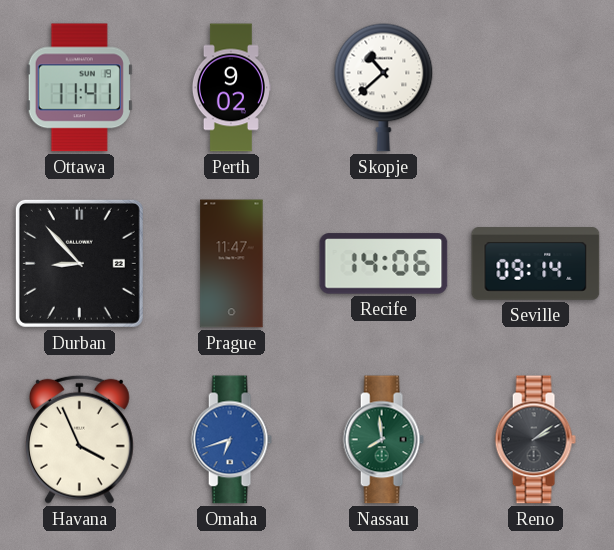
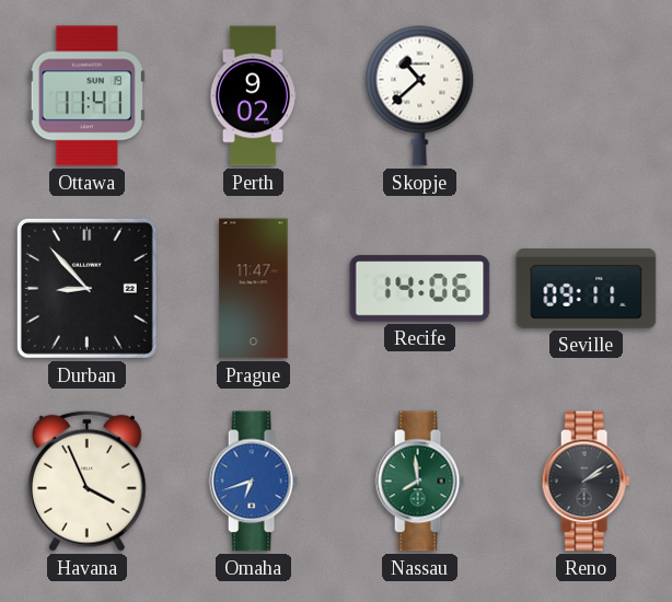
Seville: 09:14 -> 09:11
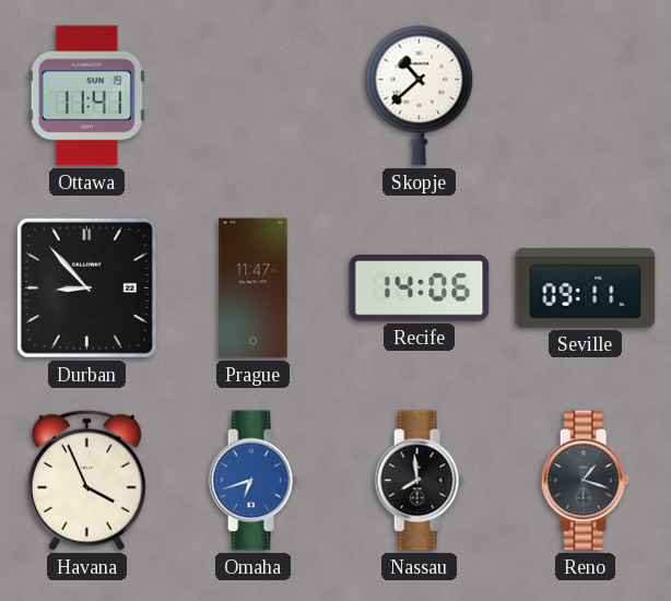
Perth: 9:02 -> none
Nassau dial: green -> black
Reno: 2:09 -> 1:18
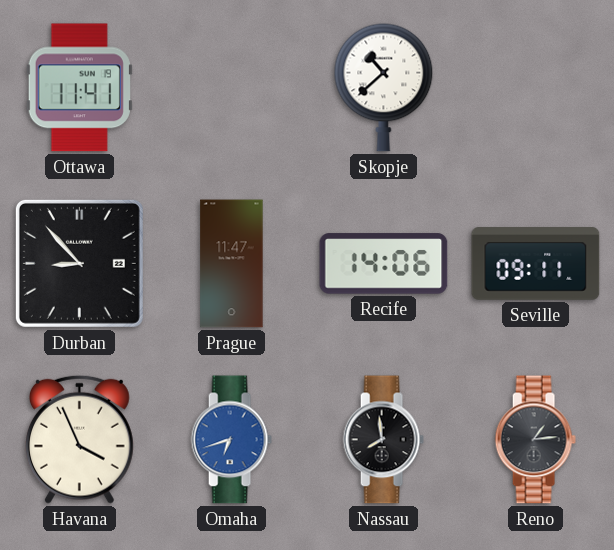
Reno: 1:18 -> 1:14
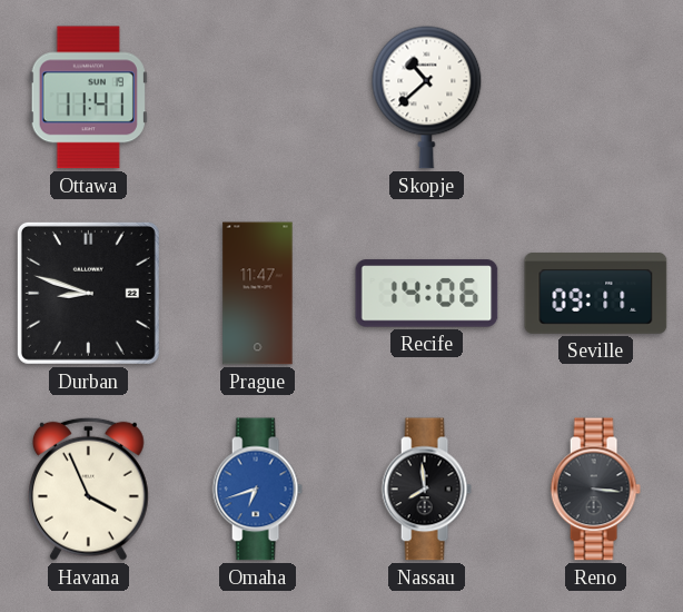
Durban: 8:53 -> 8:48
Reno: 1:14 -> 3:16
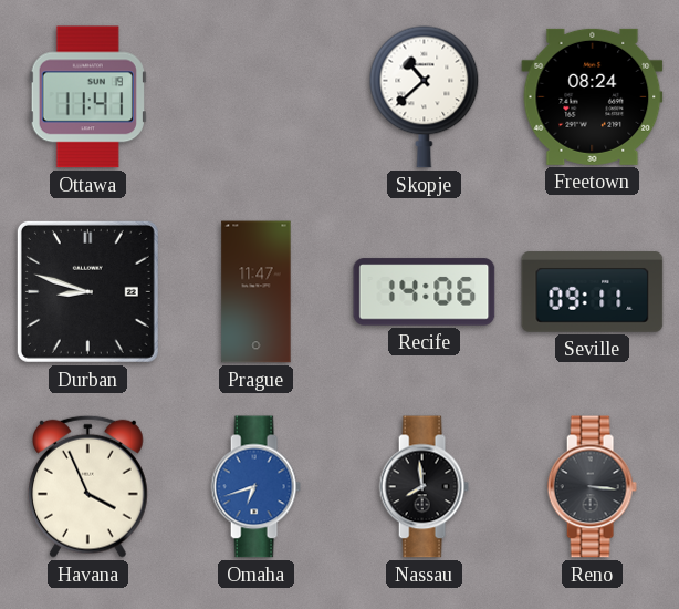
Freetown: none -> 08:24
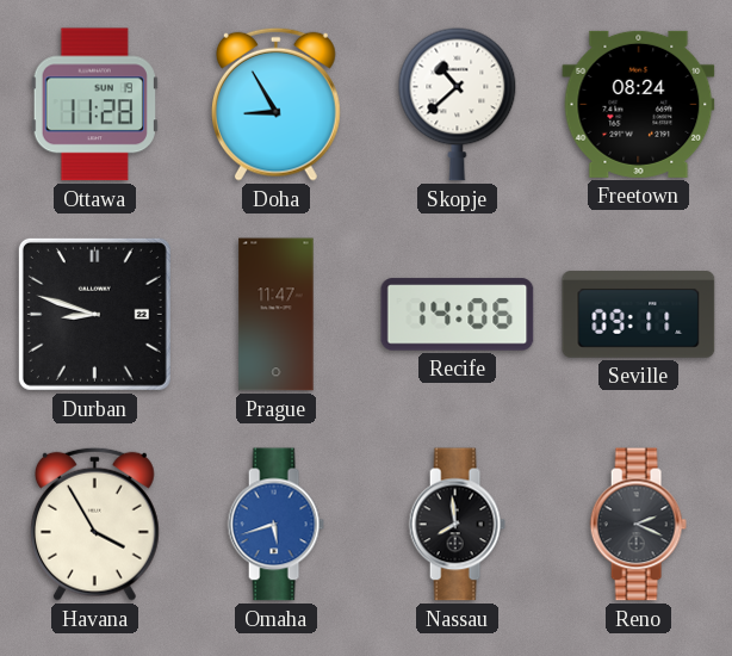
Ottawa: 11:41 -> 11:28
Doha: none -> 8:55
Havana: 3:56 -> 3:55
Omaha: 6:42 -> 5:42
Reno: 3:16 -> 2:19
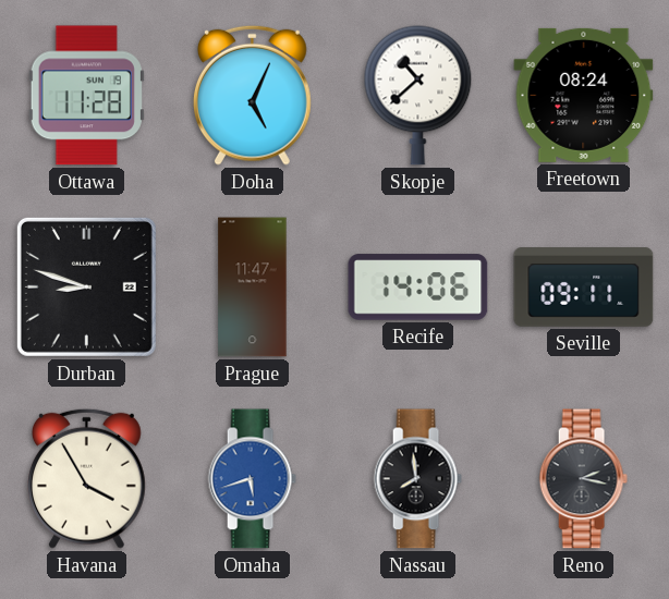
Doha: 8:55 -> 5:04
Reno: 2:19 -> 2:17
